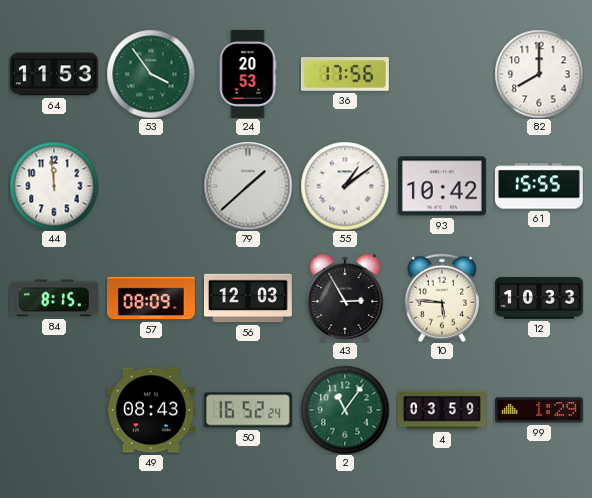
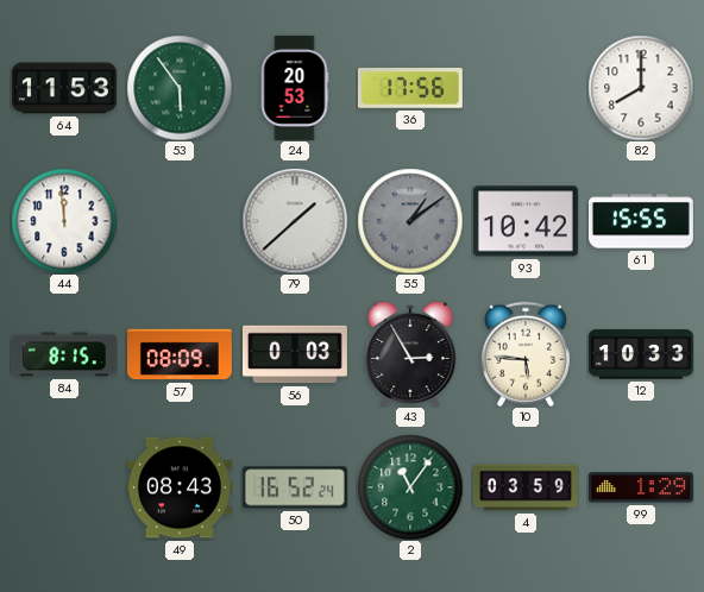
53: 3:54 -> 5:54
55 dial: white -> grey
56: 12:03 -> 0:03
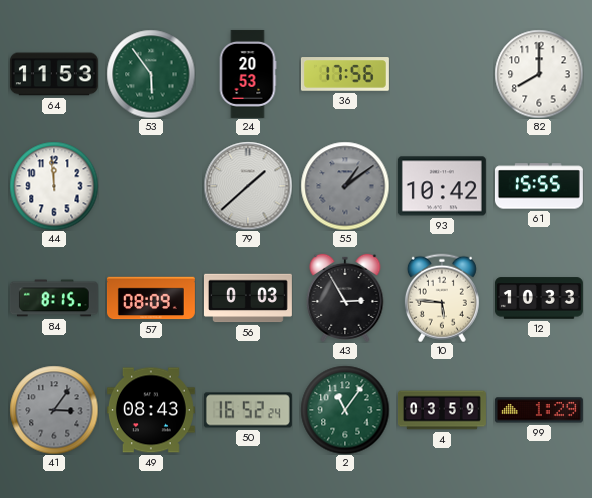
41: none -> 3:06
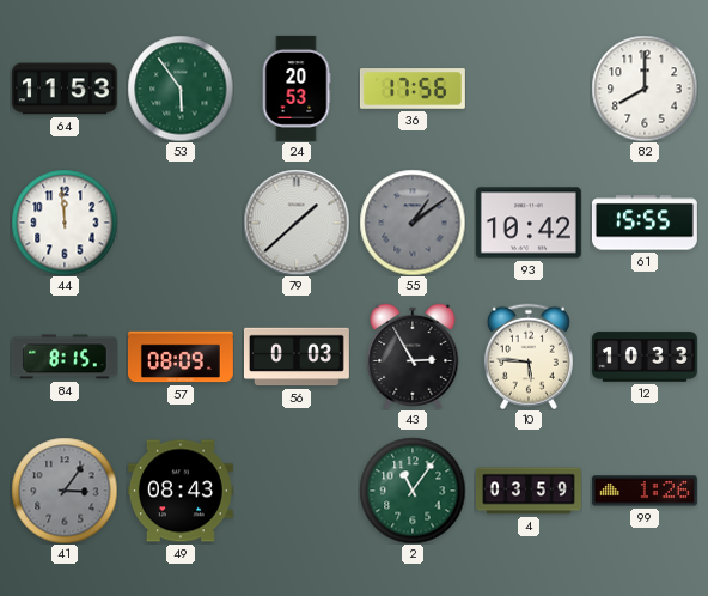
50: 16:52 -> none
99: 1:29 -> 1:26
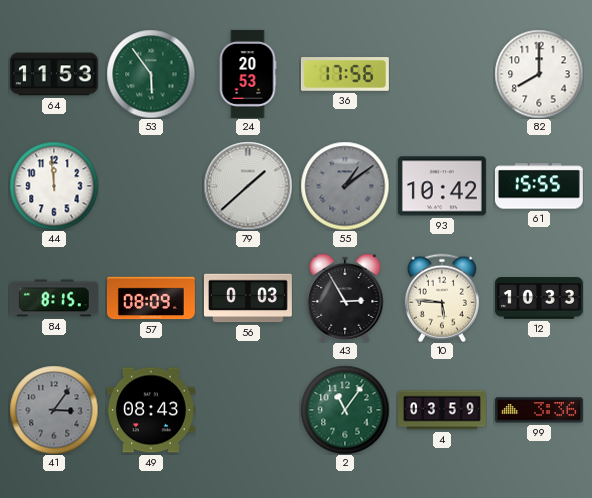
99: 1:26 -> 3:36
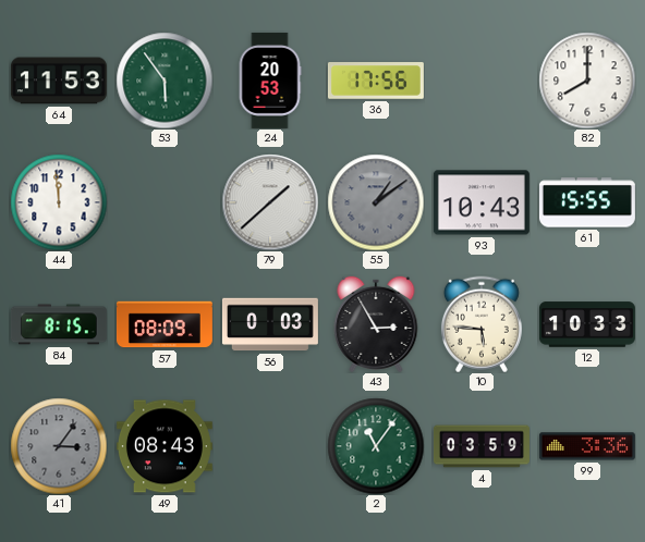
93: 10:42 -> 10:43
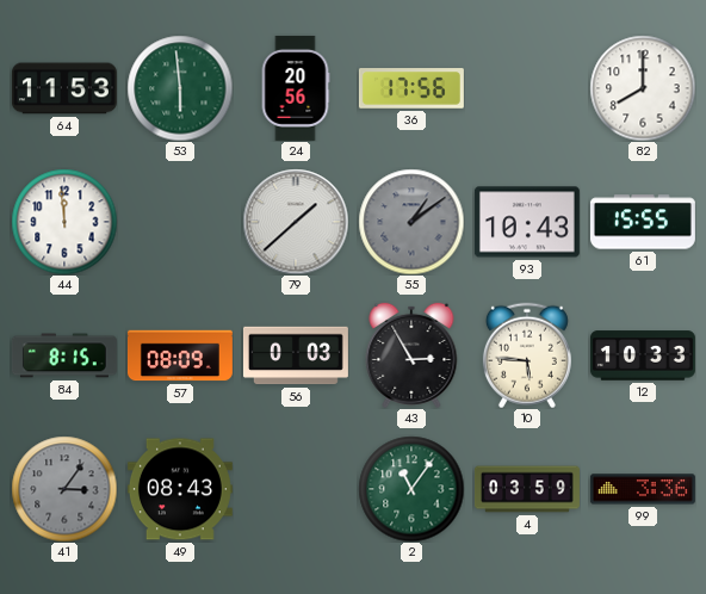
53: 5:54 -> 5:59
24: 20:53 -> 20:56
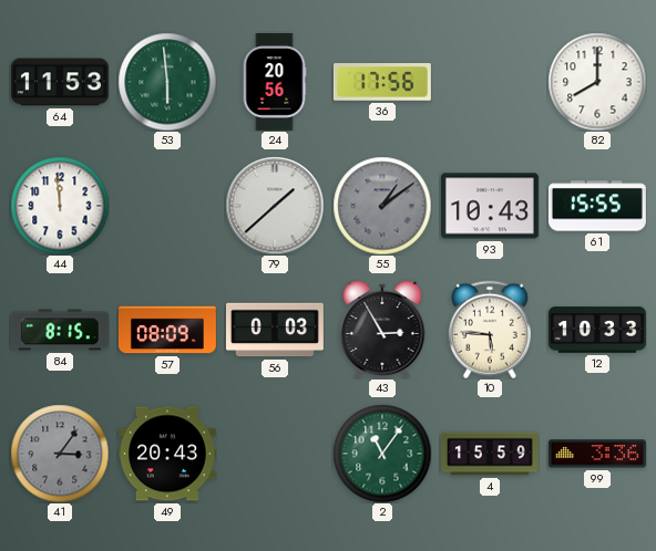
49: 08:43 -> 20:43
4: 03:59 -> 15:59
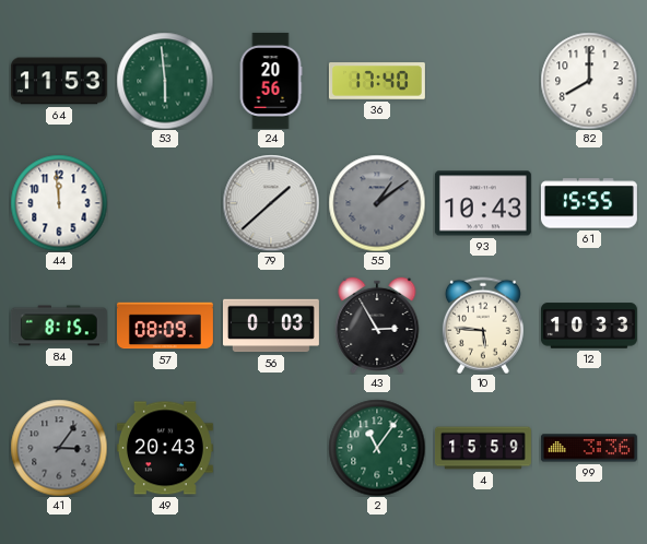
36: 17:56 -> 17:40
